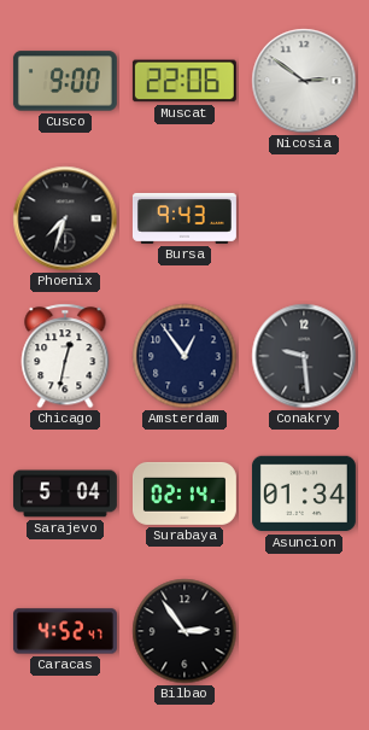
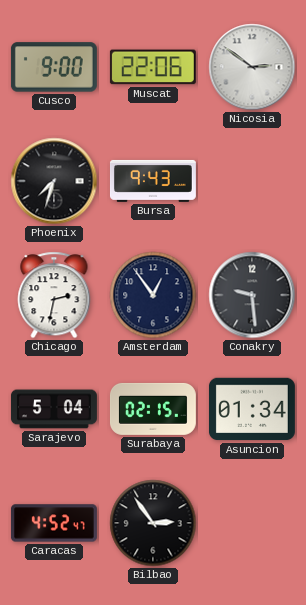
Chicago: 12:32 -> 2:32
Surabaya: 02:14 -> 02:15
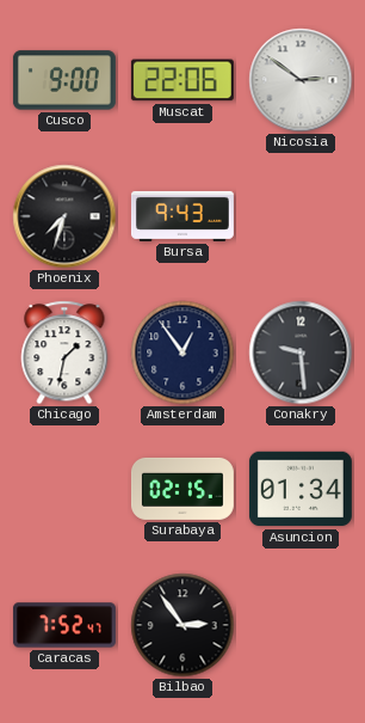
Chicago: 2:32 -> 1:32
Sarajevo: 5:04 -> none
Caracas: 4:52 -> 7:52
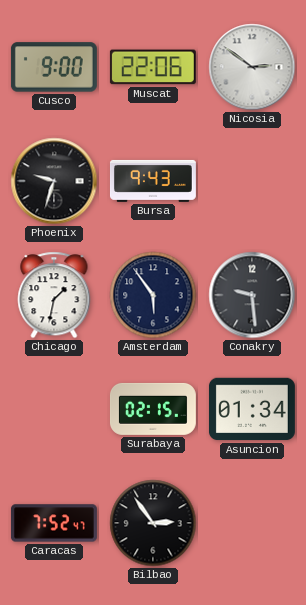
Phoenix: 7:33 -> 9:33
Amsterdam: 12:54 -> 5:54
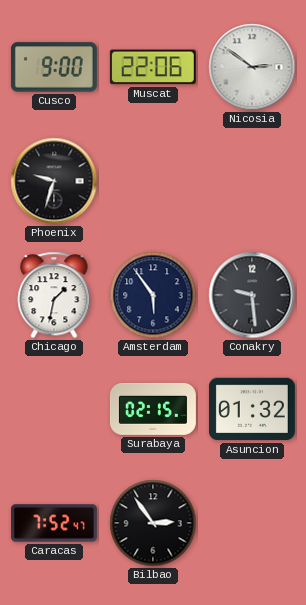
Bursa: 9:43 -> none
Asuncion: 01:34 -> 01:32
